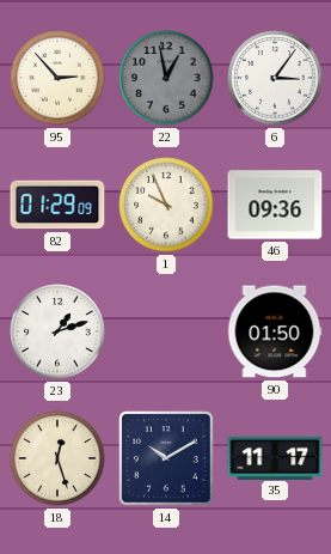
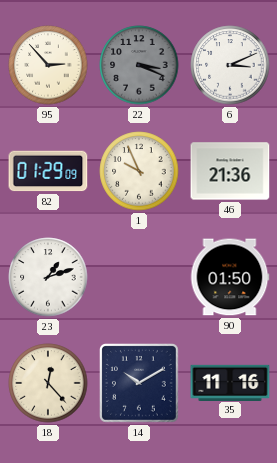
22: 12:58 -> 3:19
6: 3:06 -> 3:11
46: 09:36 -> 21:36
18: 12:27 -> 12:23
35: 11:17 -> 11:16
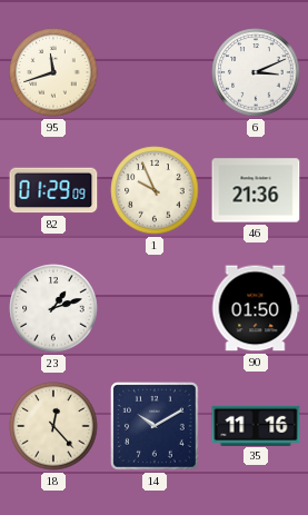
95: 2:53 -> 11:42
22: 3:19 -> none
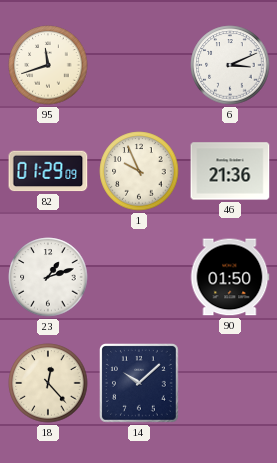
14: 10:10 -> 10:08
35: 11:16 -> none
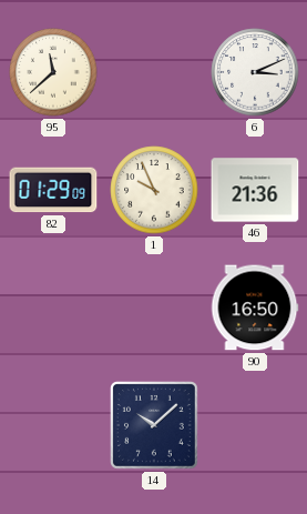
95: 11:42 -> 11:38
23: 1:12 -> none
90: 01:50 -> 16:50
18: 12:23 -> none
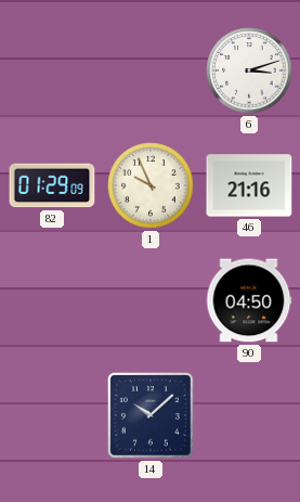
95: 11:38 -> none
6: 3:11 -> 3:12
46: 21:36 -> 21:16
90: 16:50 -> 04:50
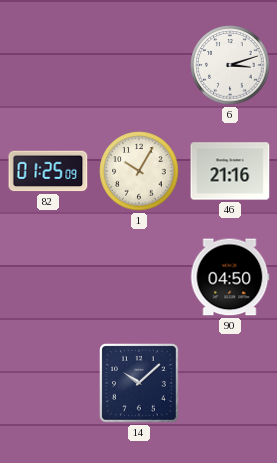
82: 01:29 -> 01:25
1: 9:56 -> 10:05
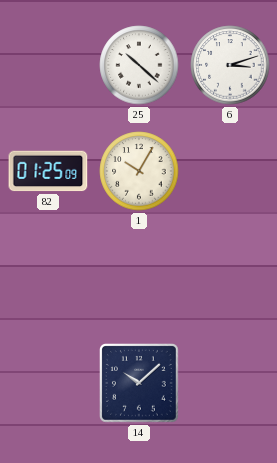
25: none -> 10:22
46: 21:16 -> none
90: 04:50 -> none
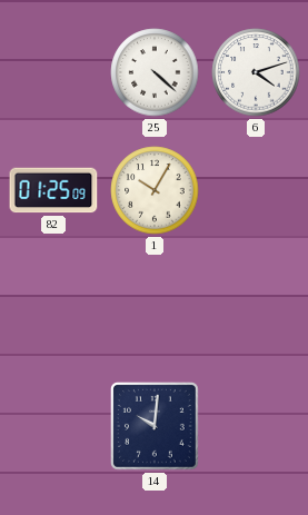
25: 10:22 -> 4:22
6: 3:12 -> 4:12
14: 10:08 -> 10:01
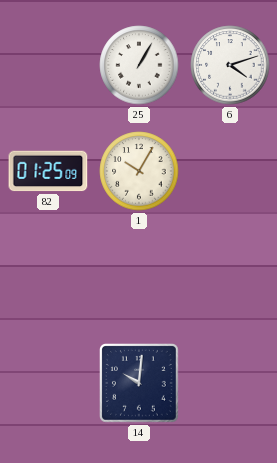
25: 4:22 -> 1:05
